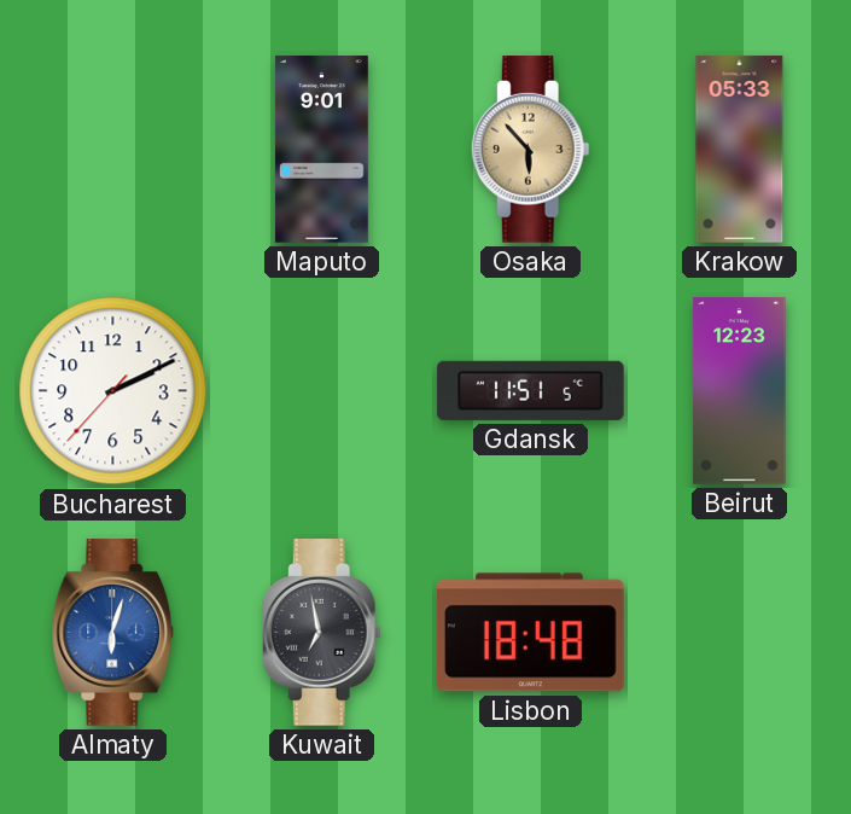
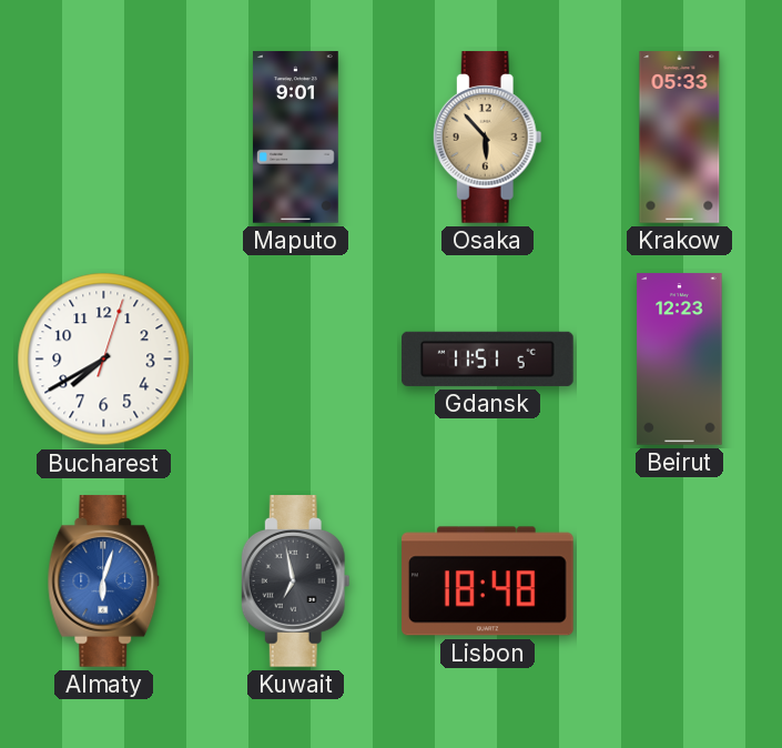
Bucharest: 2:10 -> 7:40
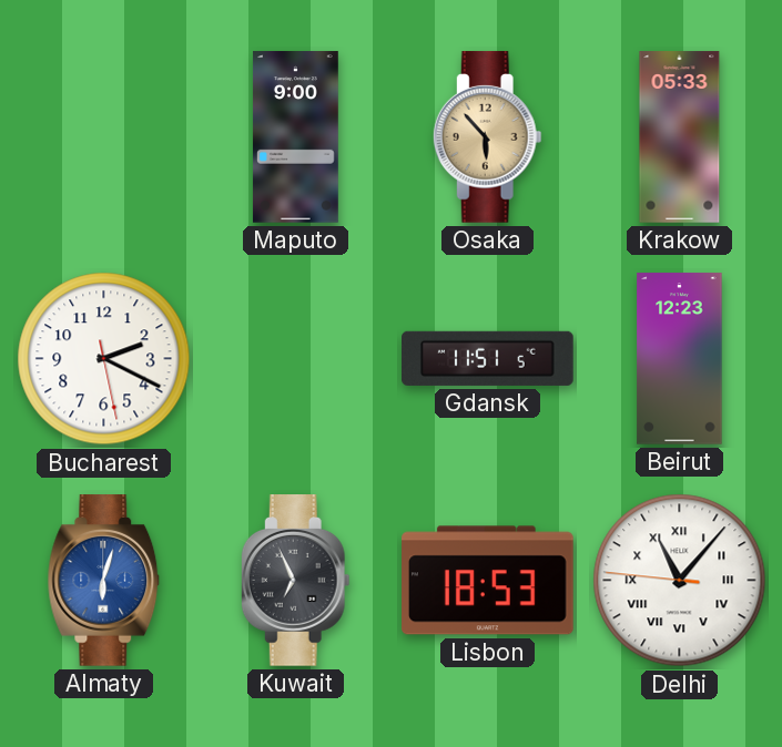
Maputo: 9:01 -> 9:00
Bucharest: 7:40 -> 2:19
Kuwait: 6:58 -> 6:56
Lisbon: 18:48 -> 18:53
Delhi: none -> 11:06
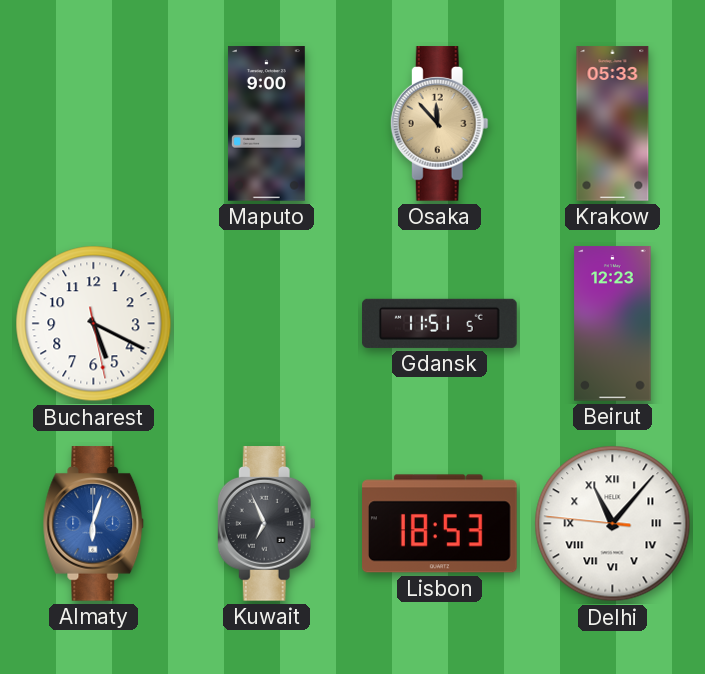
Osaka: 5:53 -> 11:53
Bucharest: 2:19 -> 5:19
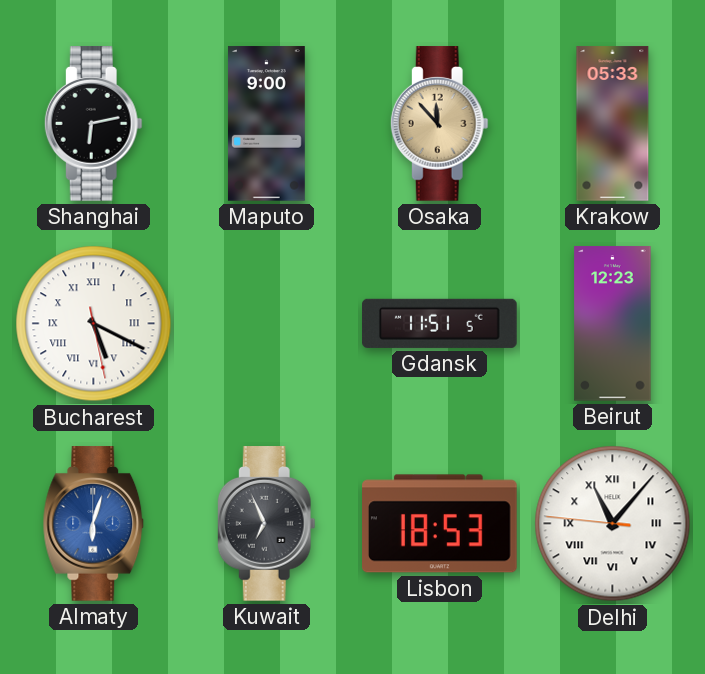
Shanghai: none -> 6:13
Bucharest numerals: Arabic -> Roman
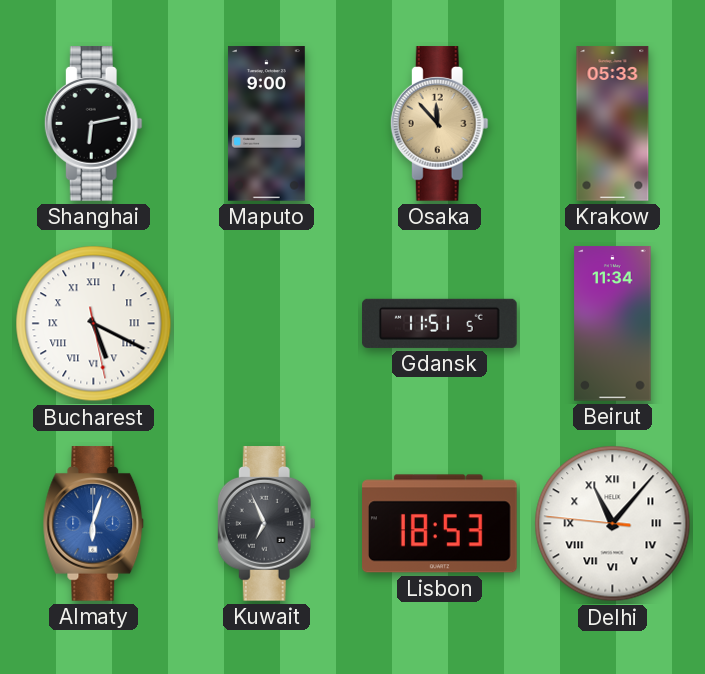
Beirut: 12:23 -> 11:34
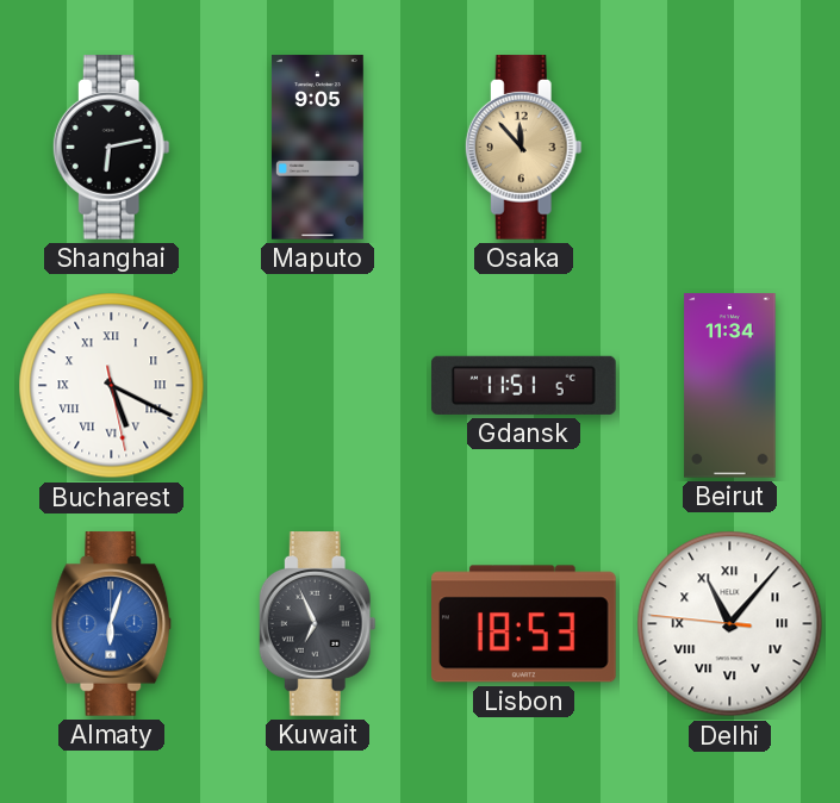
Maputo: 9:00 -> 9:05
Krakow: 05:33 -> none
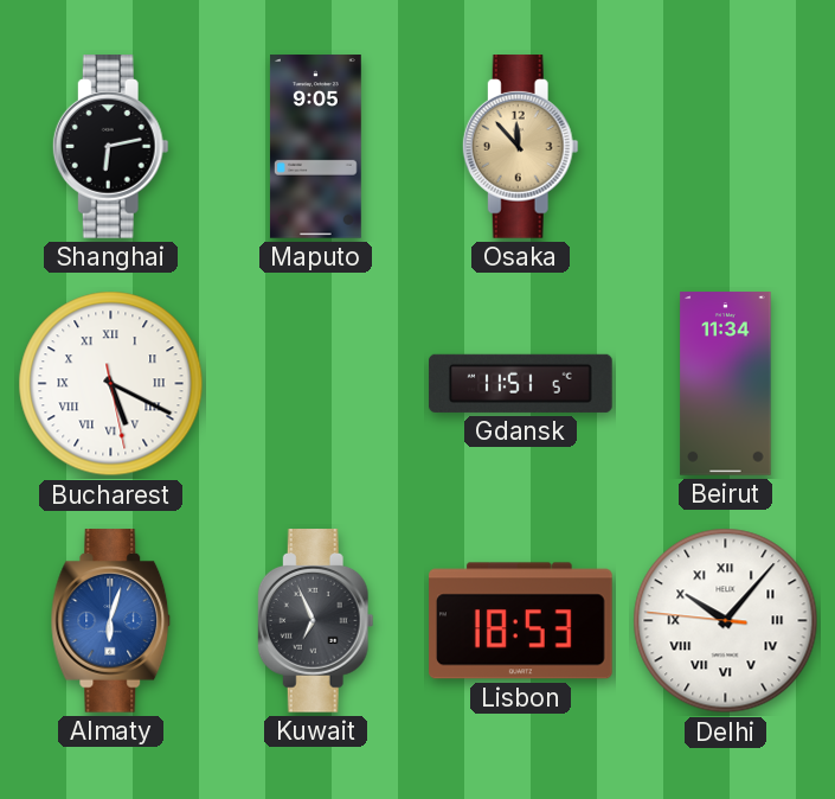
Delhi: 11:06 -> 10:06
